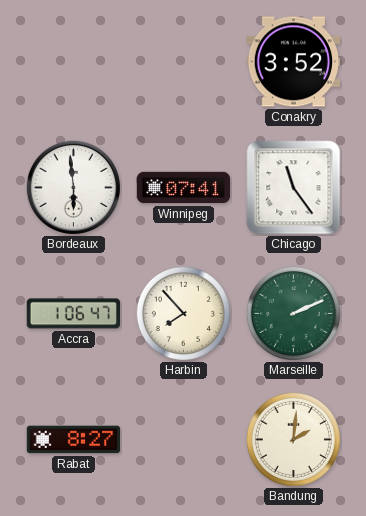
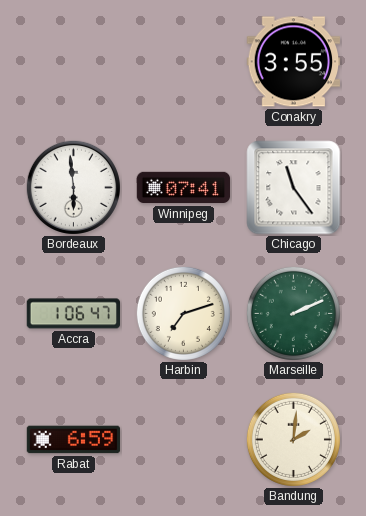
Conakry: 3:52 -> 3:55
Harbin: 7:53 -> 7:12
Rabat: 8:27 -> 6:59
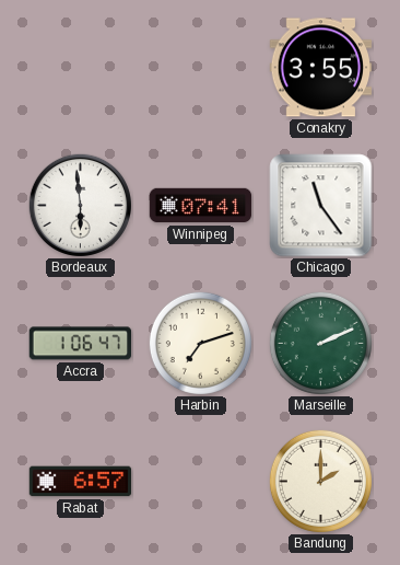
Rabat: 6:59 -> 6:57
Bandung: 2:01 -> 2:00
